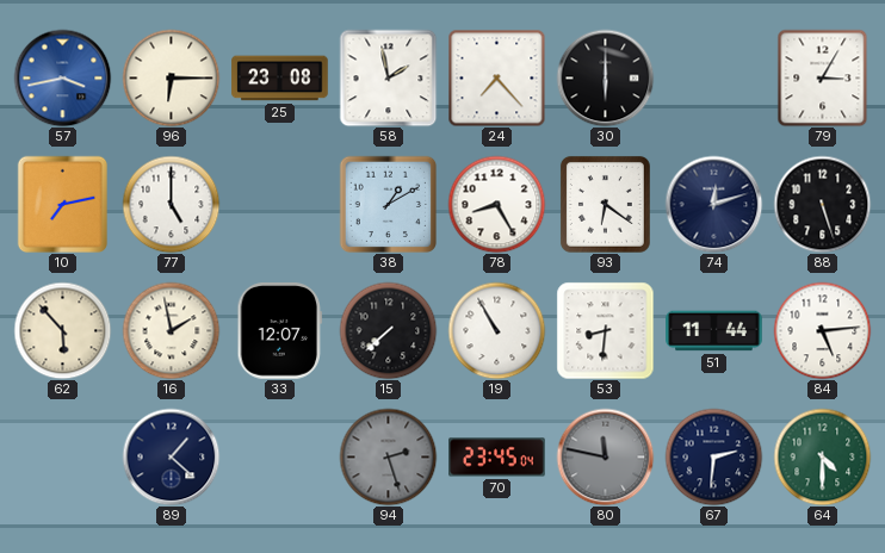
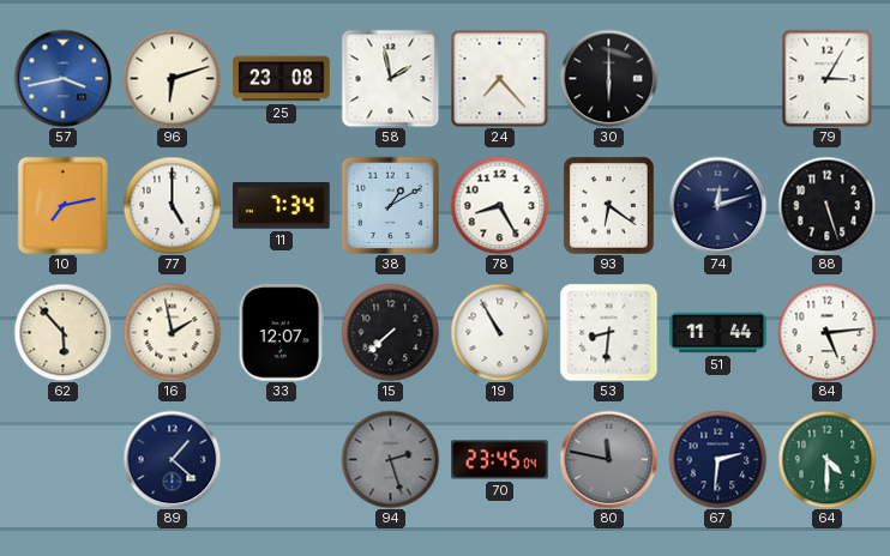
96: 6:15 -> 6:12
11: none -> 7:34
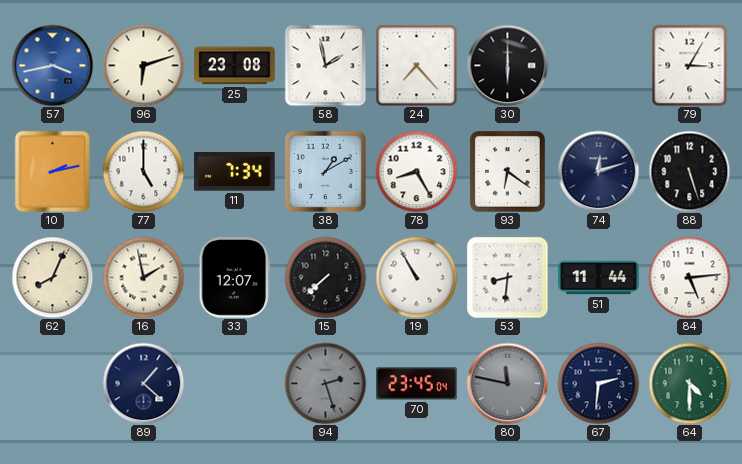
10: 7:13 -> 2:13
62: 5:53 -> 8:04
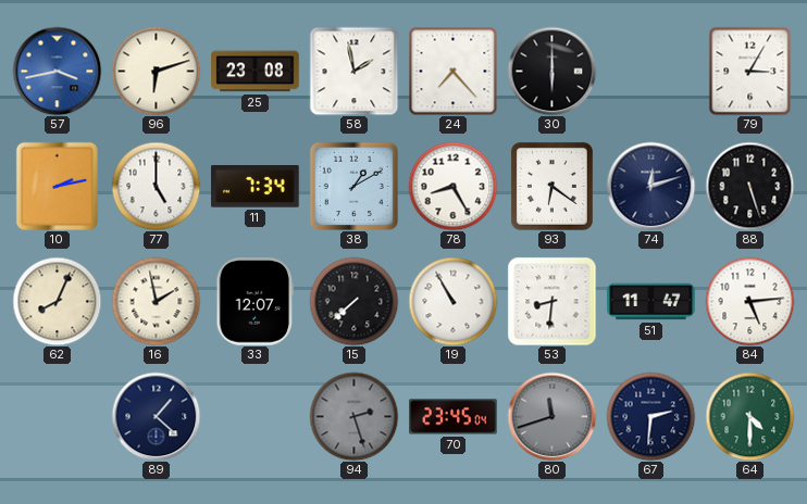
51: 11:44 -> 11:47
80: 11:47 -> 11:42
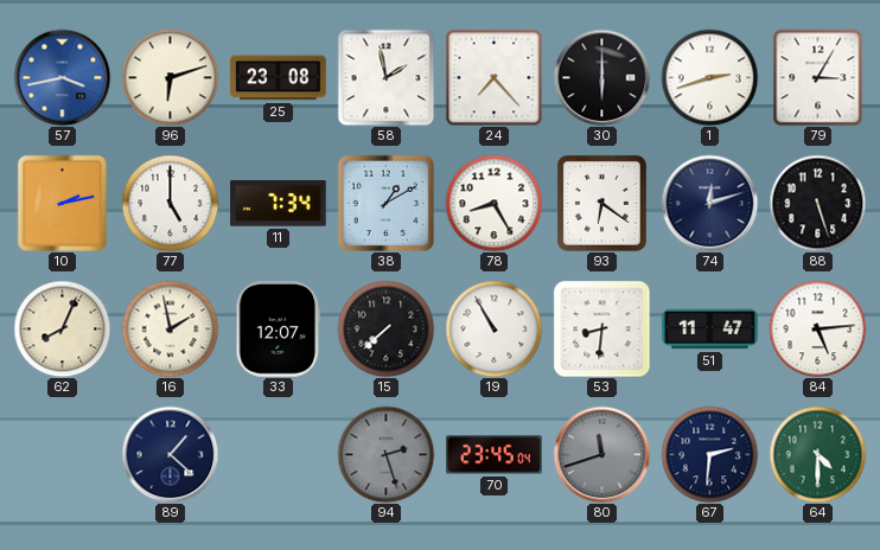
1: none -> 2:42
